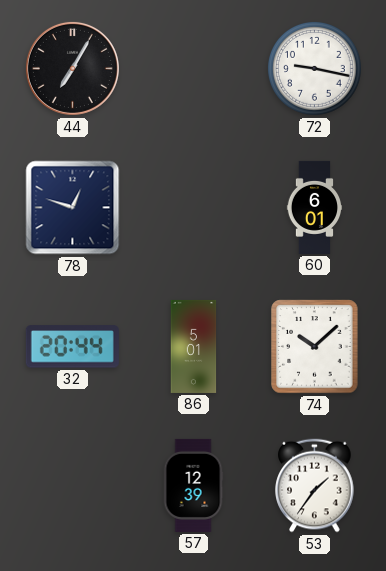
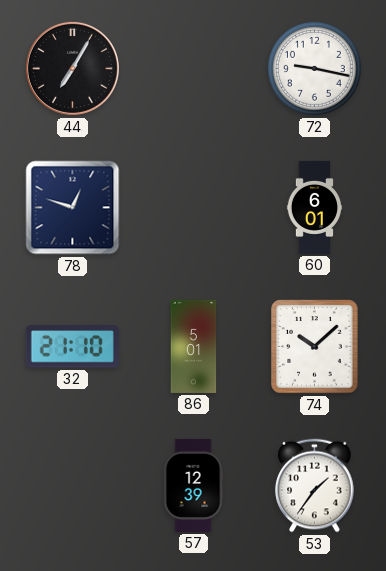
32: 20:44 -> 21:10
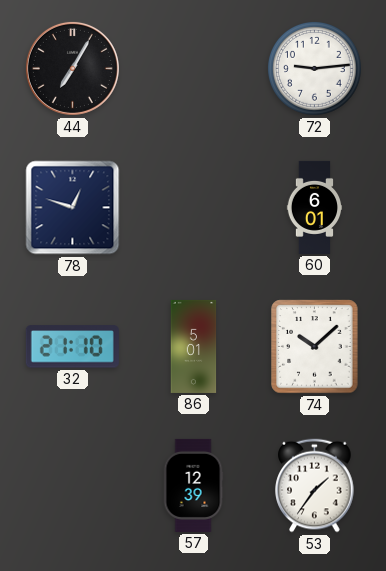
72: 9:17 -> 9:14
